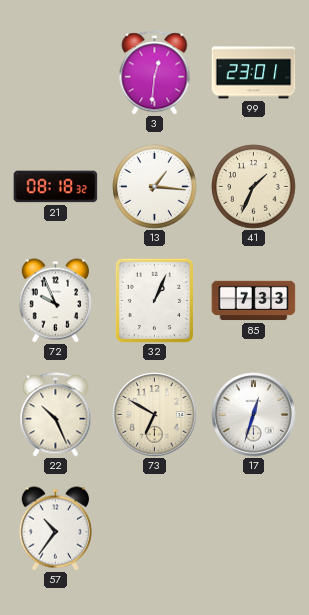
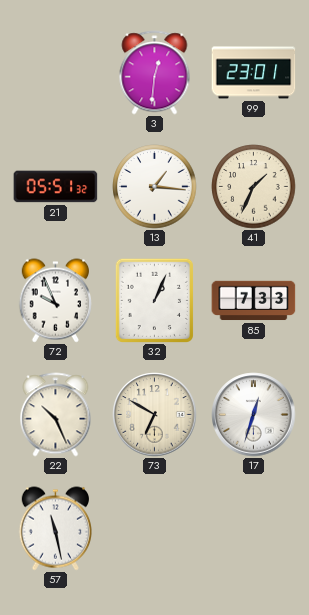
21: 08:18 -> 05:51
57: 10:36 -> 11:28
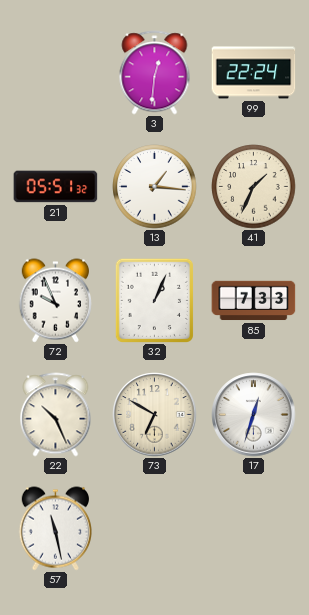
99: 23:01 -> 22:24
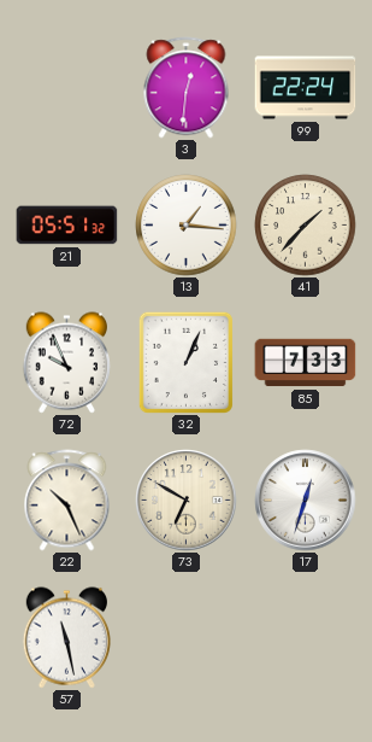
41: 1:34 -> 1:37
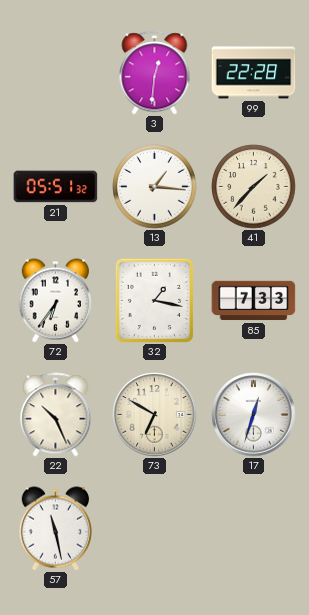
99: 22:24 -> 22:28
72: 9:56 -> 6:36
32: 1:04 -> 1:17
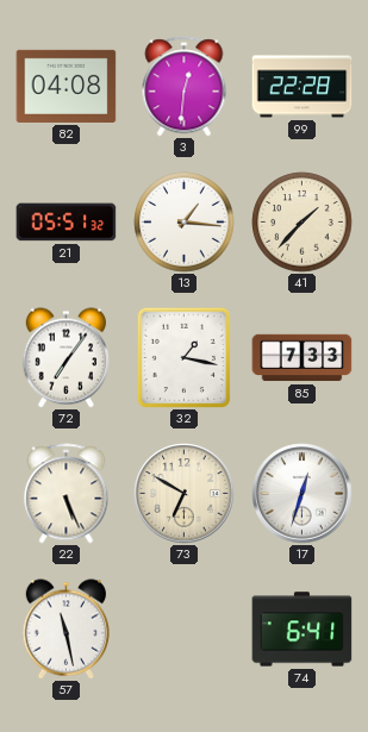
82: none -> 04:08
72: 6:36 -> 7:06
22: 10:26 -> 5:26
74: none -> 6:41
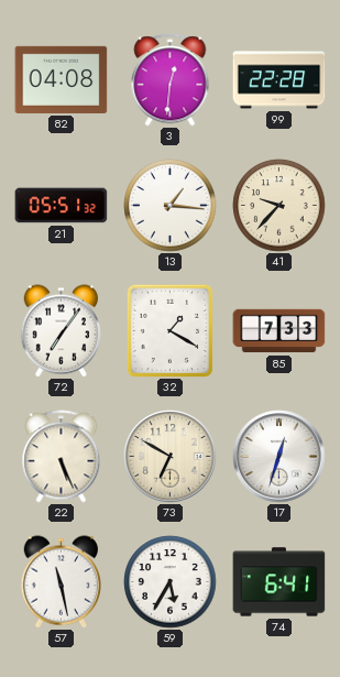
41: 1:37 -> 9:37
32: 1:17 -> 1:20
59: none -> 5:35
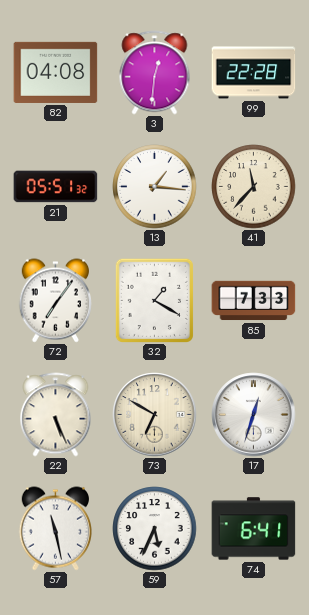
41: 9:37 -> 11:37
59: 5:35 -> 5:34
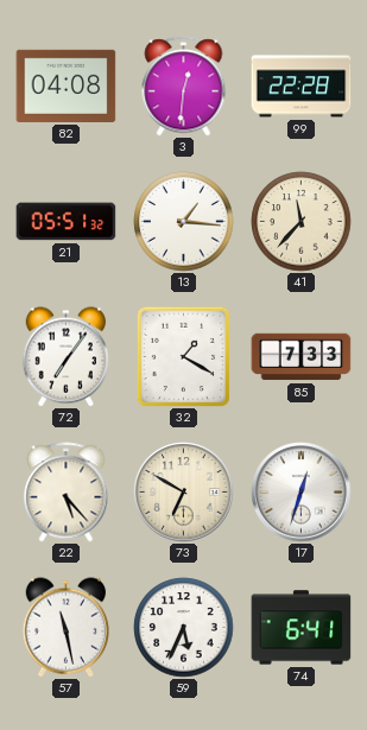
22: 5:26 -> 5:23
